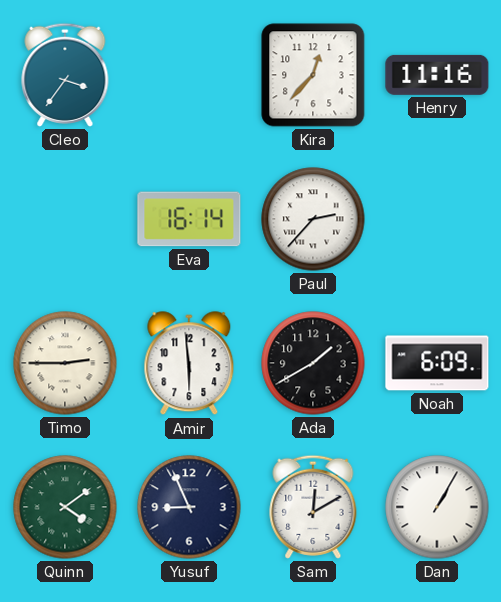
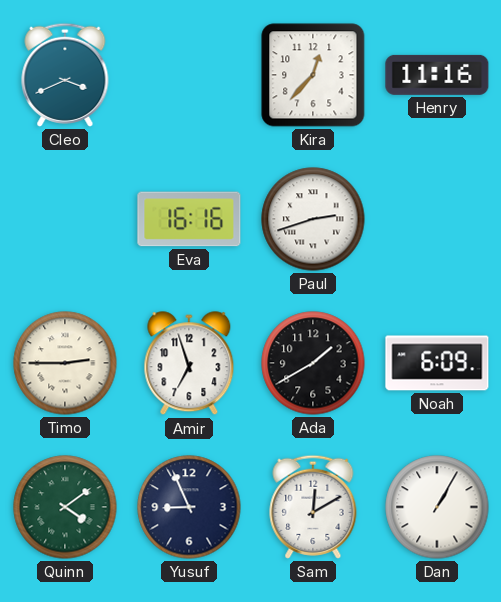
Cleo: 3:36 -> 3:41
Eva: 16:14 -> 16:16
Paul: 2:37 -> 2:42
Amir: 5:59 -> 6:57
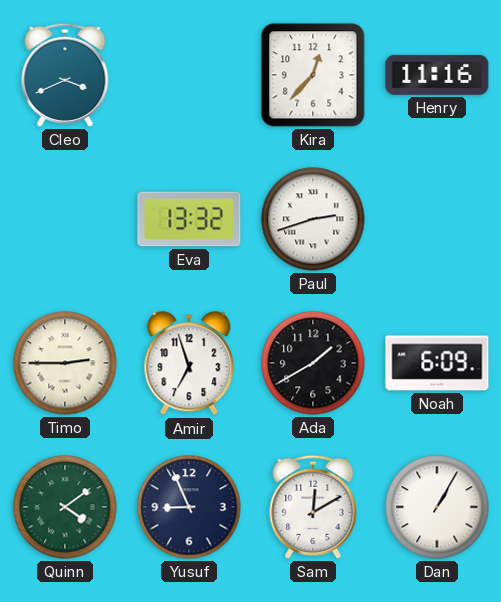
Eva: 16:16 -> 13:32
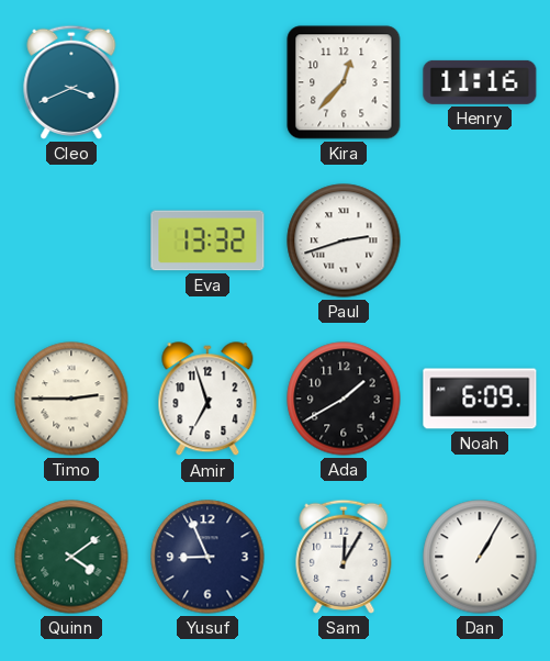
Sam: 12:10 -> 12:05
